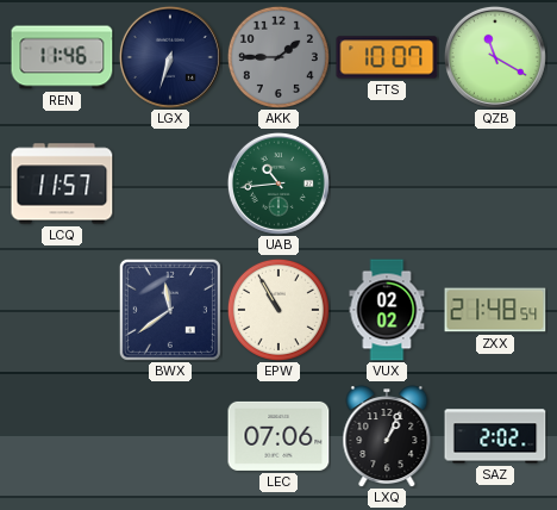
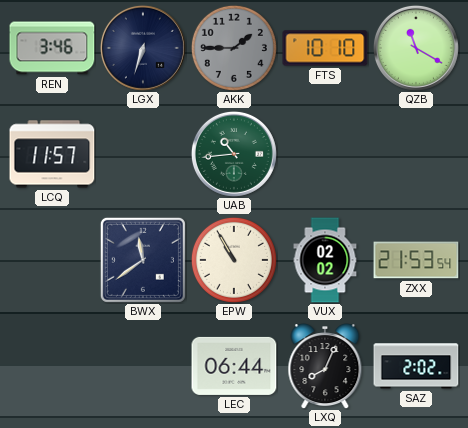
REN: 11:46 -> 3:46
FTS: 10:07 -> 10:10
ZXX: 21:48 -> 21:53
LEC: 07:06 -> 06:44
LXQ: 1:04 -> 8:04
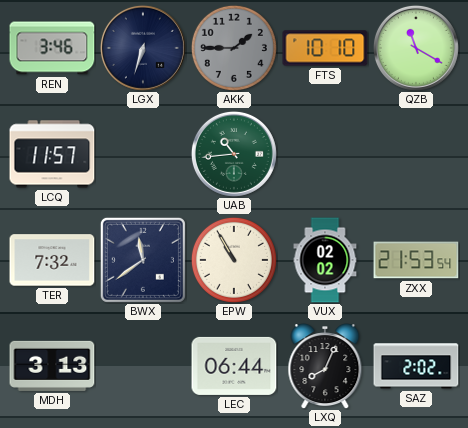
TER: none -> 7:32
MDH: none -> 3:13
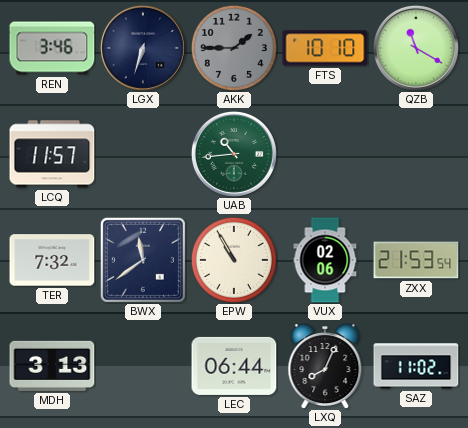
VUX: 02:02 -> 02:06
SAZ: 2:02 -> 11:02
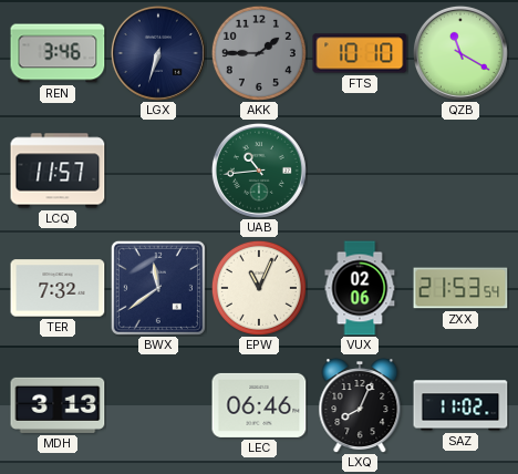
EPW: 10:55 -> 11:04
LEC: 06:44 -> 06:46
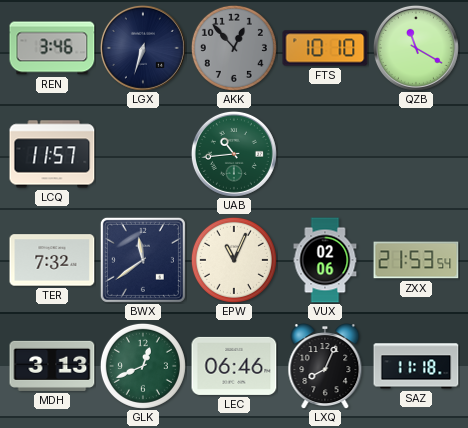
AKK: 1:45 -> 12:53
GLK: none -> 12:41
SAZ: 11:02 -> 11:18
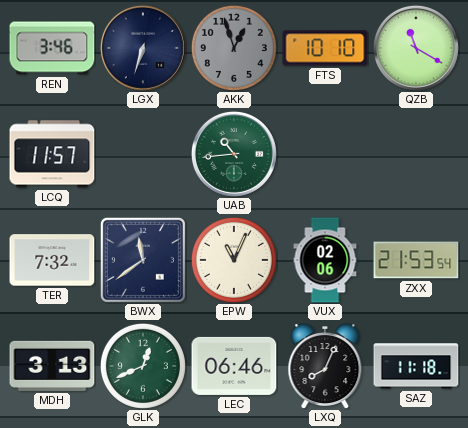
AKK: 12:53 -> 12:57
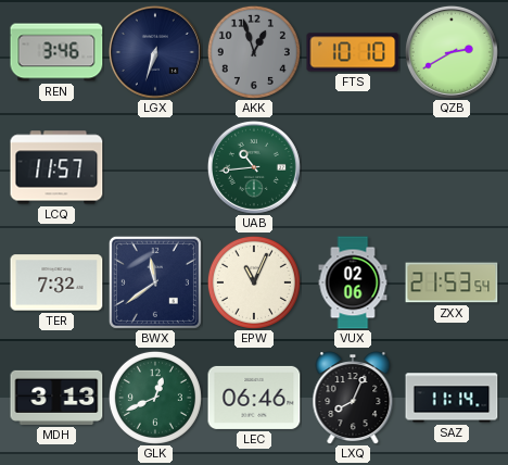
QZB: 11:20 -> 2:40
SAZ: 11:18 -> 11:14
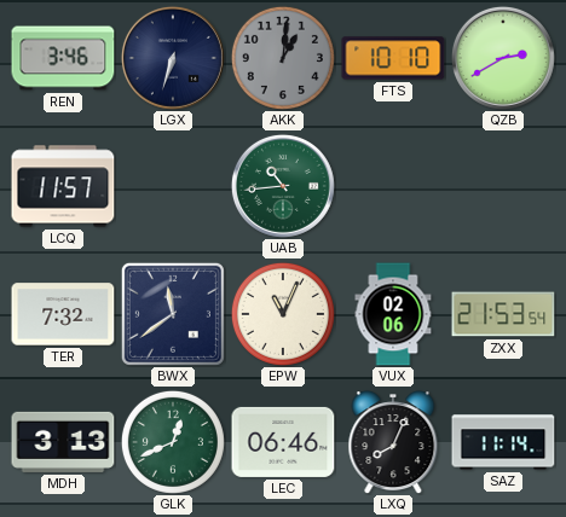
AKK: 12:57 -> 1:01
